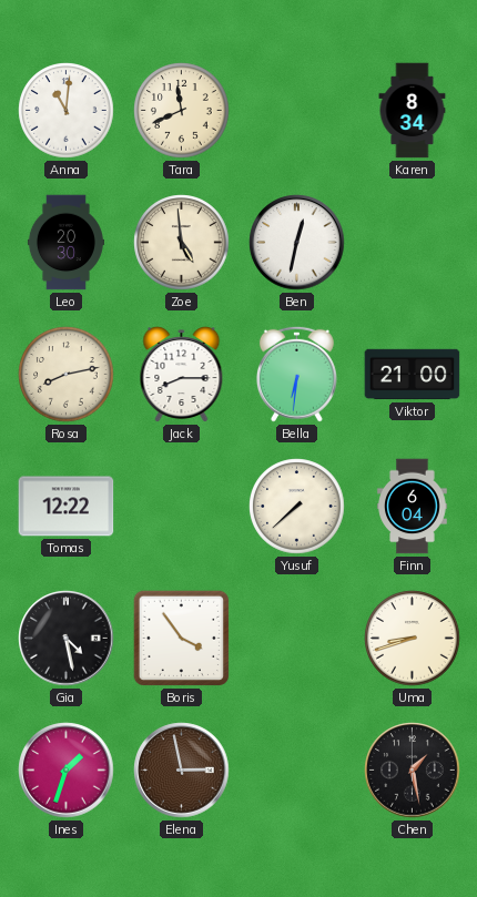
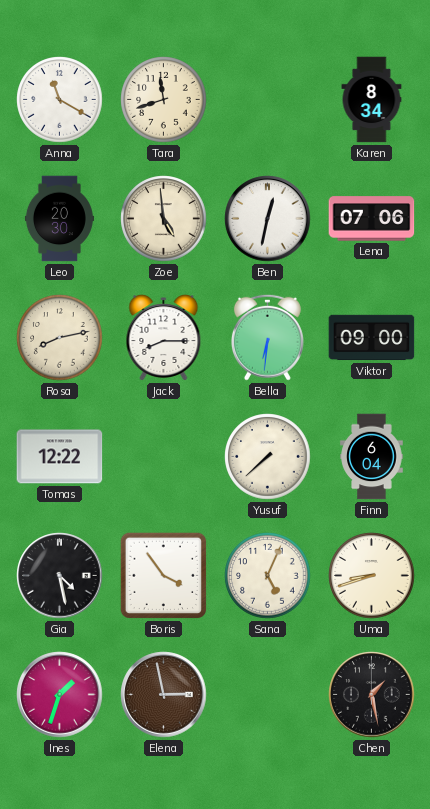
Anna: 11:01 -> 11:20
Tara: 11:41 -> 11:42
Lena: none -> 07:06
Viktor: 21:00 -> 09:00
Sana: none -> 5:04
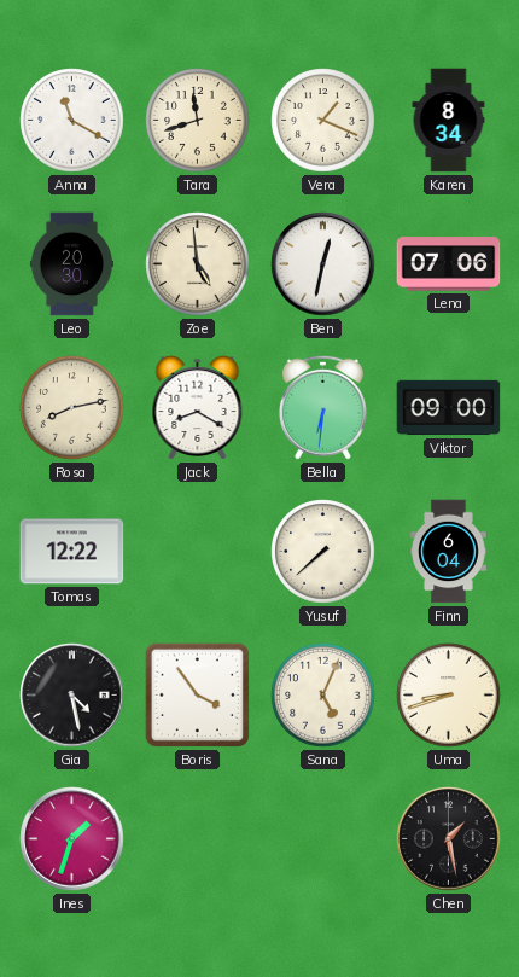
Vera: none -> 1:19
Jack: 8:15 -> 8:20
Elena: 2:58 -> none
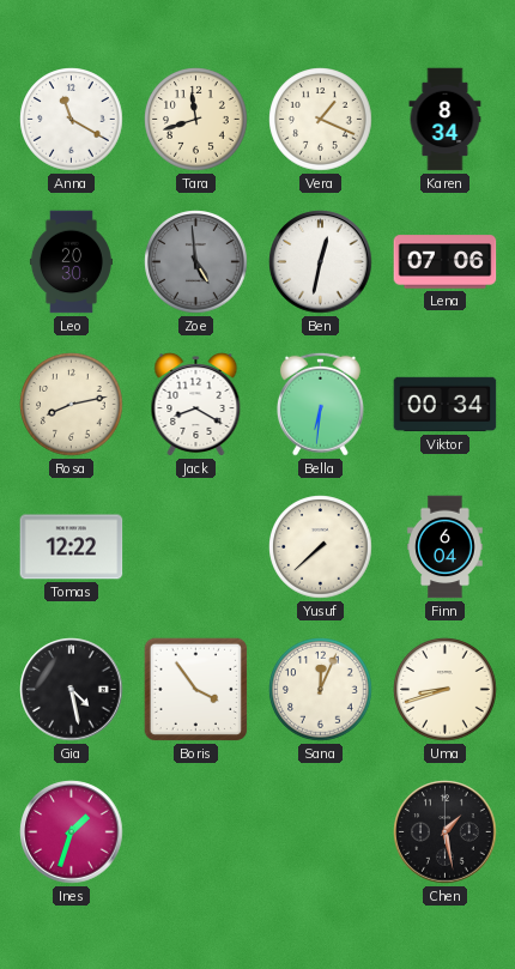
Zoe dial: cream -> grey
Viktor: 09:00 -> 00:34
Sana: 5:04 -> 12:04
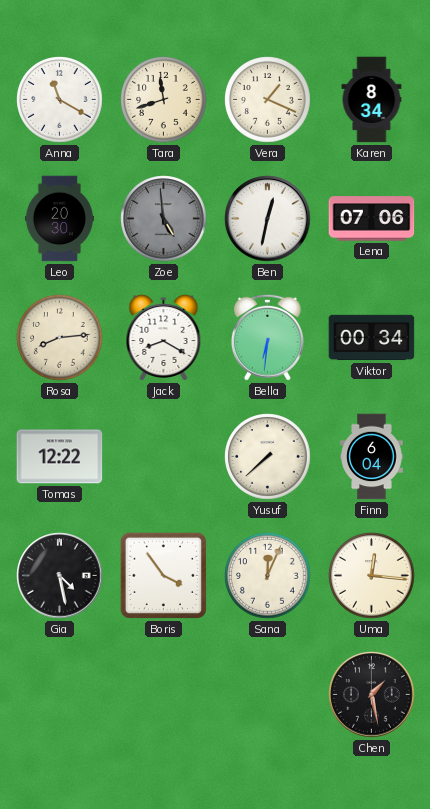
Rosa: 8:13 -> 8:14
Uma: 8:42 -> 12:16
Ines: 1:33 -> none
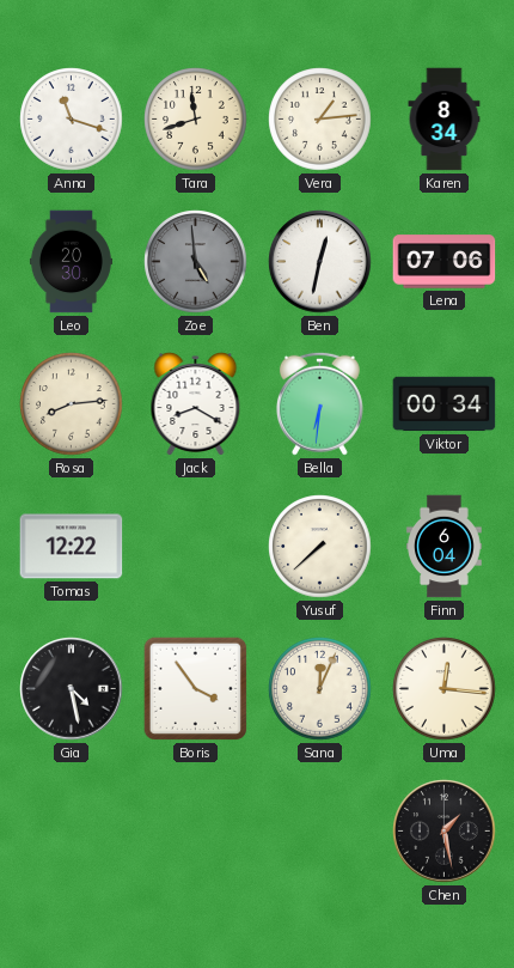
Anna: 11:20 -> 11:18
Vera: 1:19 -> 1:14
